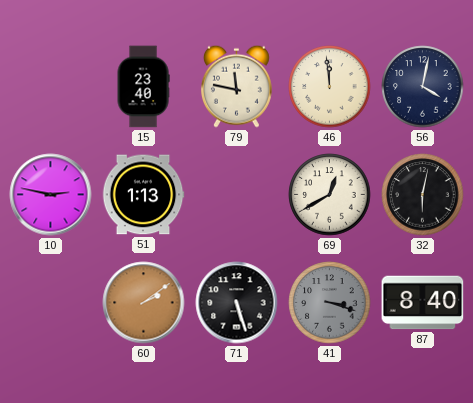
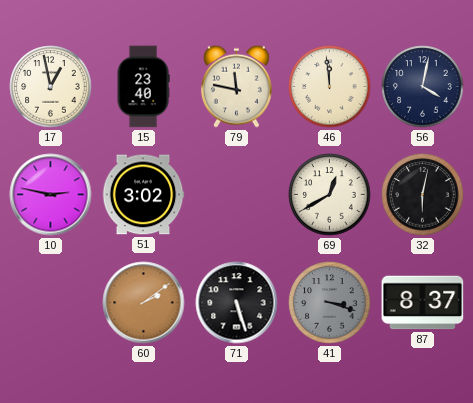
17: none -> 12:58
51: 1:13 -> 3:02
87: 8:40 -> 8:37
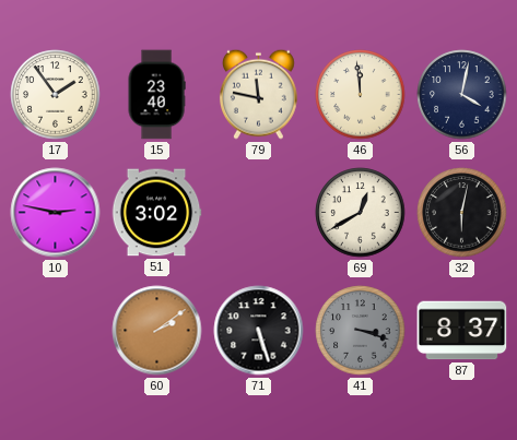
17: 12:58 -> 1:54
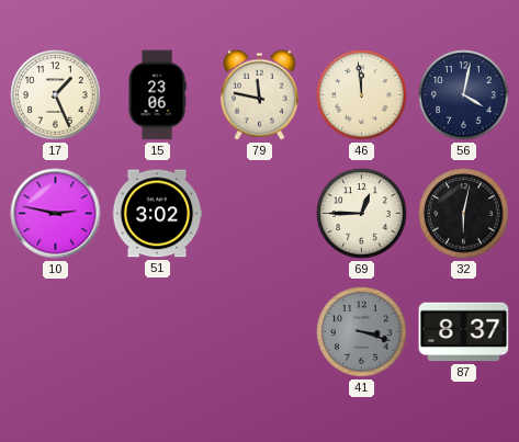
17: 1:54 -> 1:26
15: 23:40 -> 23:06
69: 12:40 -> 12:45
60: 2:09 -> none
71: 5:27 -> none
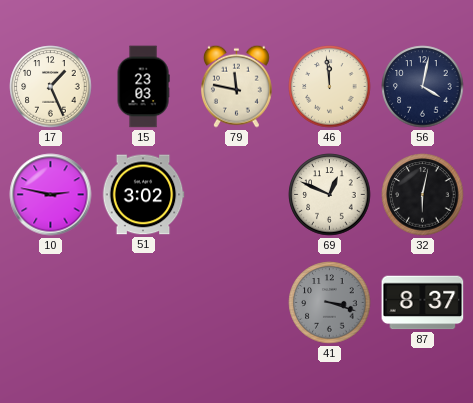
15: 23:06 -> 23:03
69: 12:45 -> 12:49
